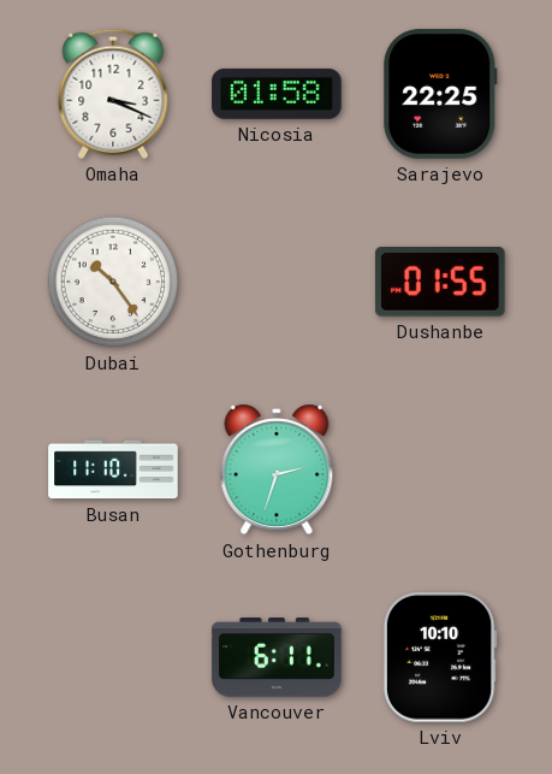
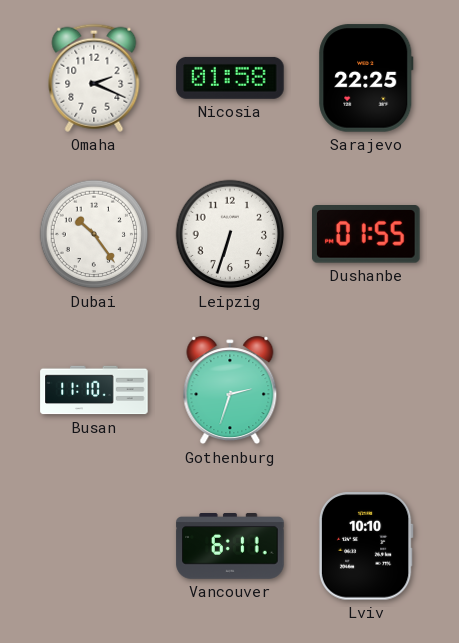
Omaha: 3:19 -> 2:19
Leipzig: none -> 6:33
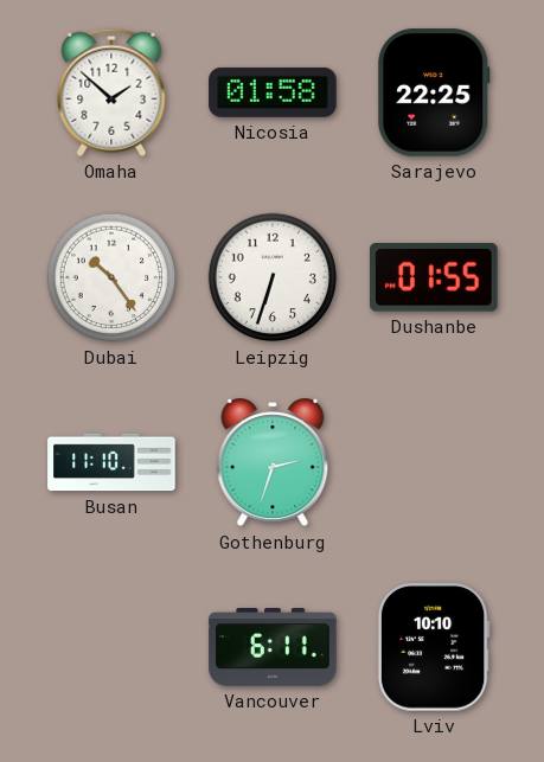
Omaha: 2:19 -> 1:52
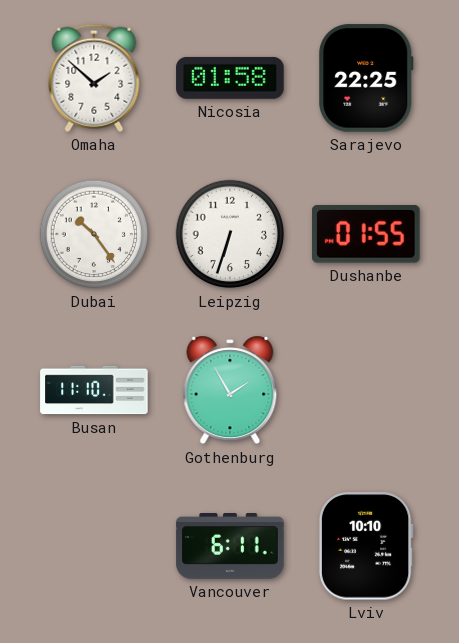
Gothenburg: 2:33 -> 1:55
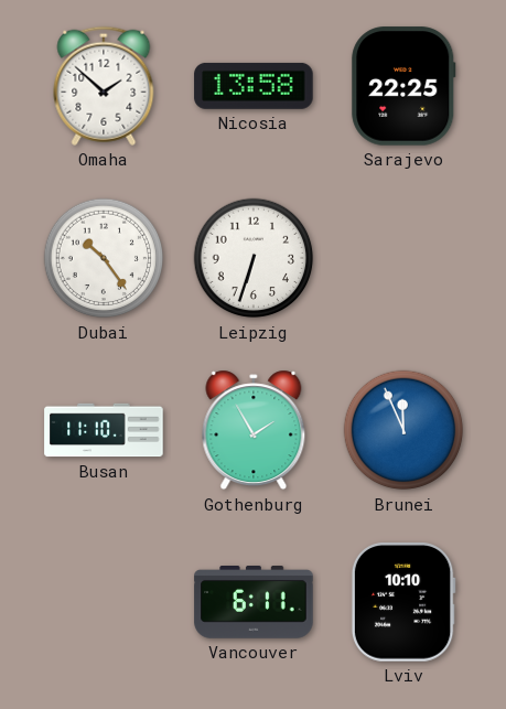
Nicosia: 01:58 -> 13:58
Dushanbe: 01:55 -> none
Brunei: none -> 11:56
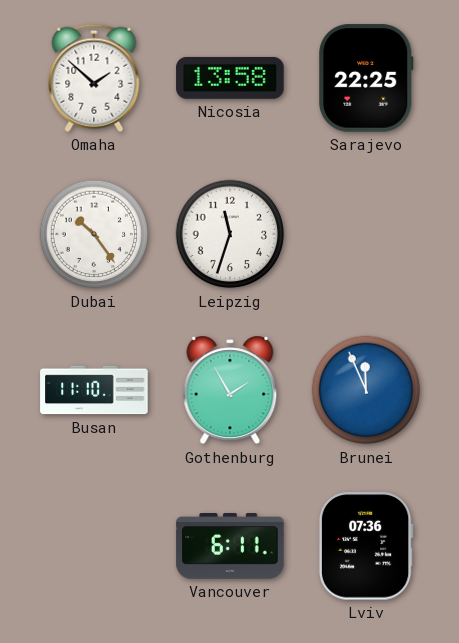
Leipzig: 6:33 -> 11:33
Lviv: 10:10 -> 07:36
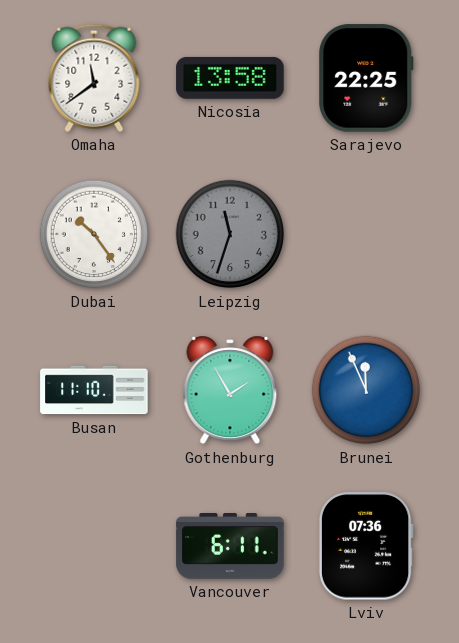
Omaha: 1:52 -> 11:39
Leipzig dial: white -> grey
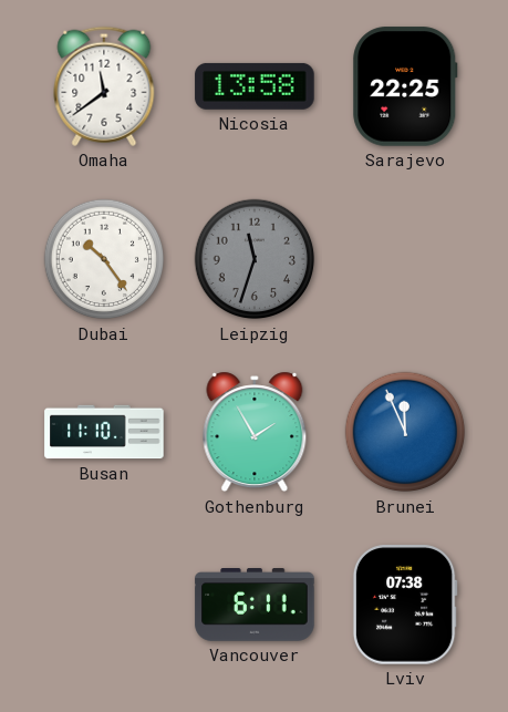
Lviv: 07:36 -> 07:38
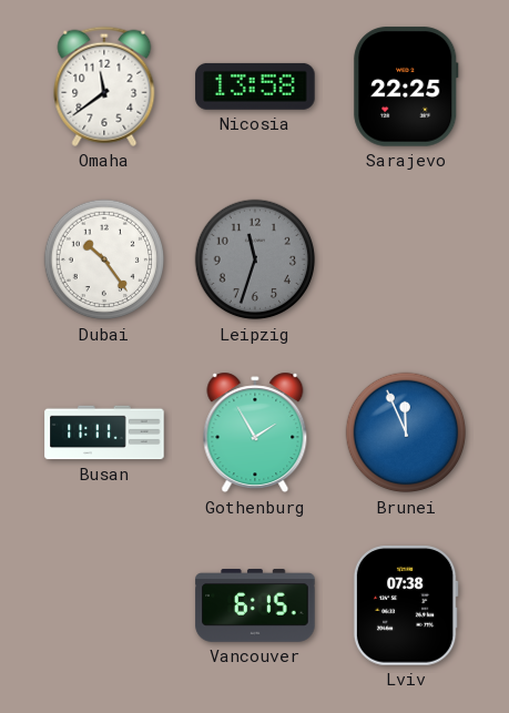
Busan: 11:10 -> 11:11
Vancouver: 6:11 -> 6:15
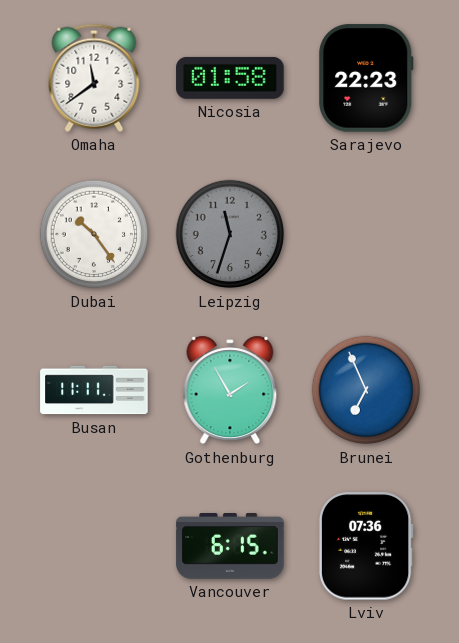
Nicosia: 13:58 -> 01:58
Sarajevo: 22:25 -> 22:23
Brunei: 11:56 -> 6:56
Lviv: 07:38 -> 07:36
